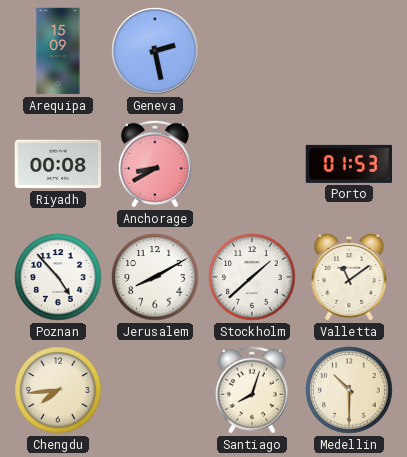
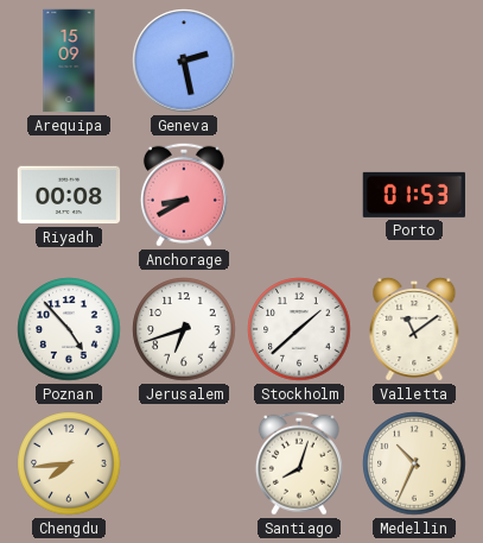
Jerusalem: 8:10 -> 6:42
Medellin: 10:30 -> 10:34
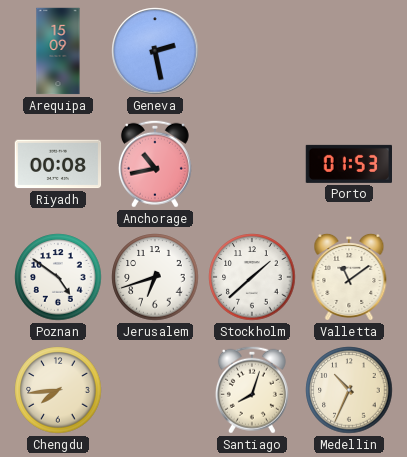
Anchorage: 8:40 -> 10:43
Poznan: 4:53 -> 4:51
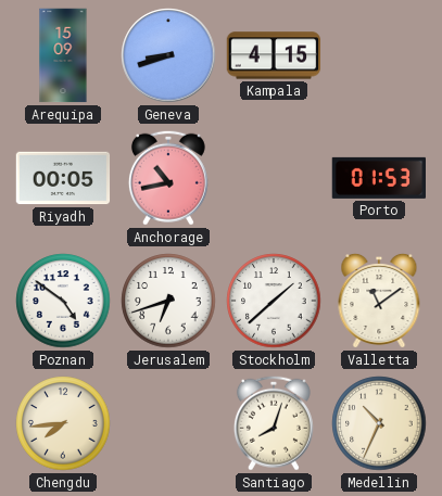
Geneva: 2:28 -> 8:42
Kampala: none -> 4:15
Riyadh: 00:08 -> 00:05
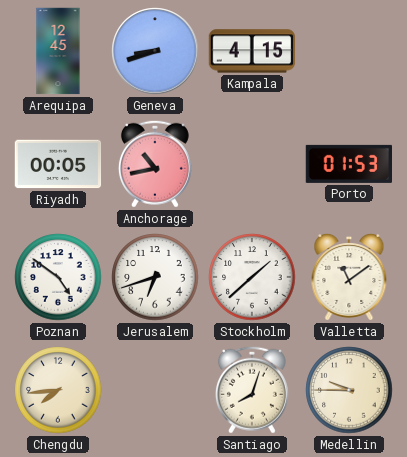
Arequipa: 15:09 -> 12:45
Medellin: 10:34 -> 9:45
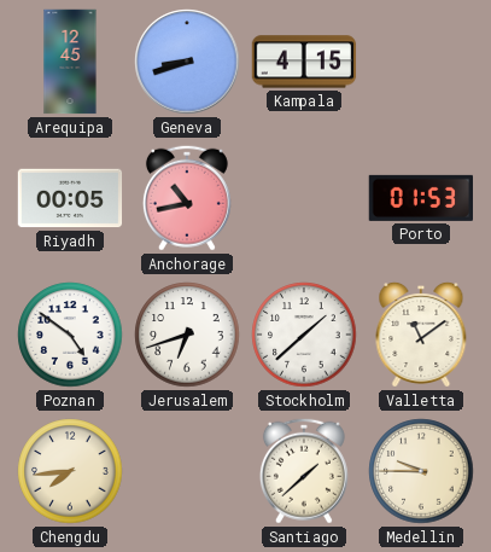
Santiago: 8:03 -> 1:38
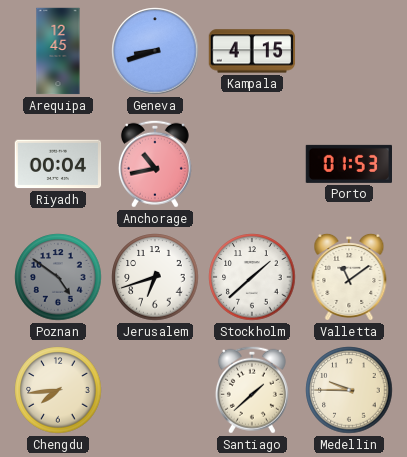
Riyadh: 00:05 -> 00:04
Poznan dial: white -> grey
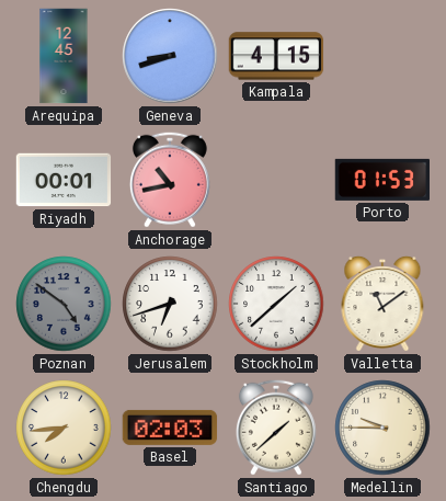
Riyadh: 00:04 -> 00:01
Basel: none -> 02:03
